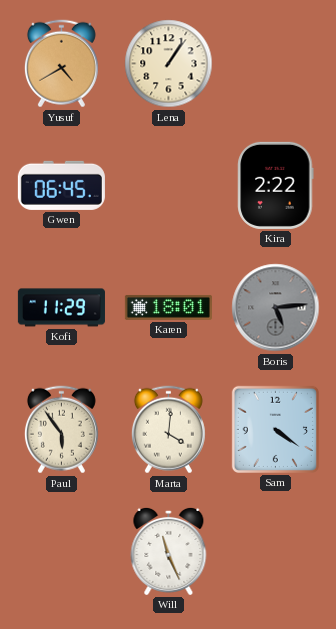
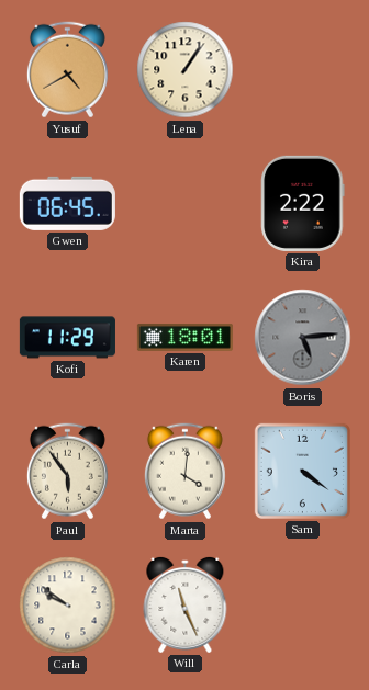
Carla: none -> 9:51
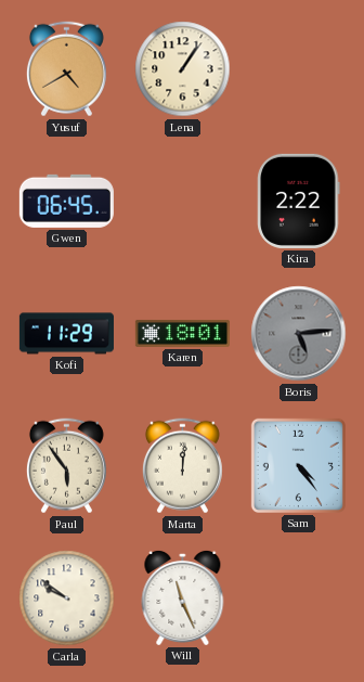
Marta: 4:01 -> 12:01
Sam: 4:21 -> 4:24
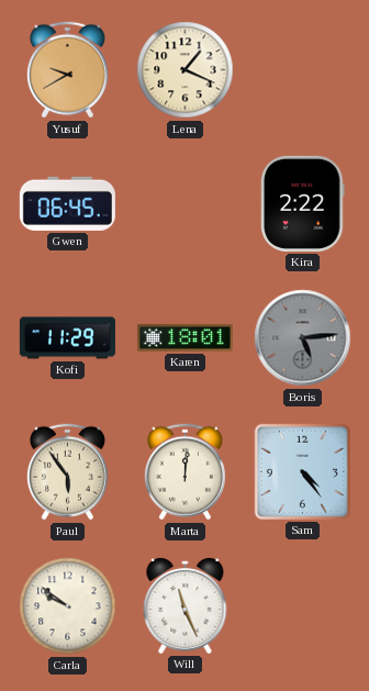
Yusuf: 4:40 -> 9:40
Lena: 1:06 -> 1:19
